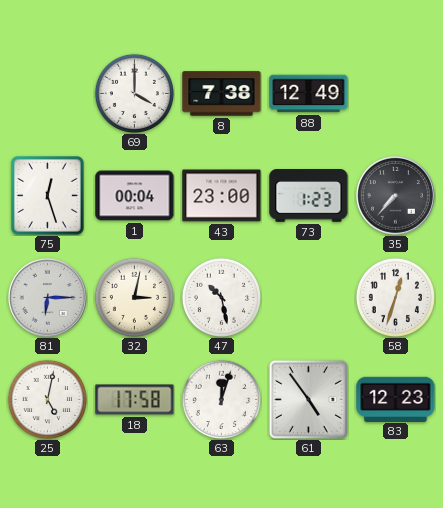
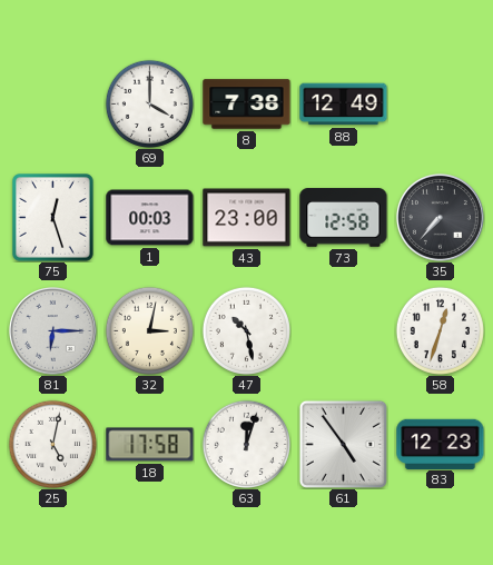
1: 00:04 -> 00:03
73: 1:23 -> 12:58
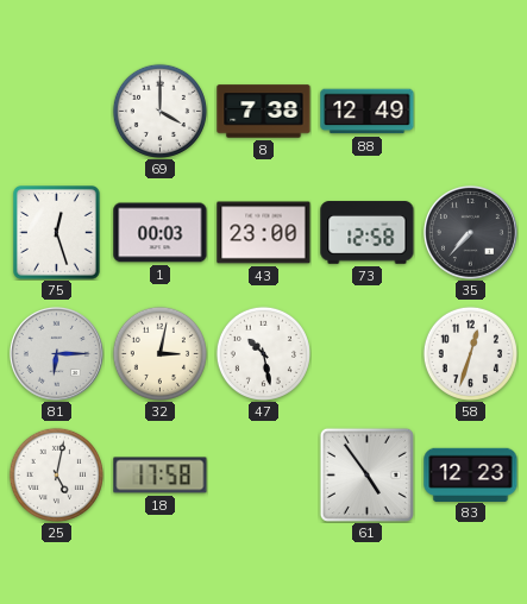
63: 12:03 -> none
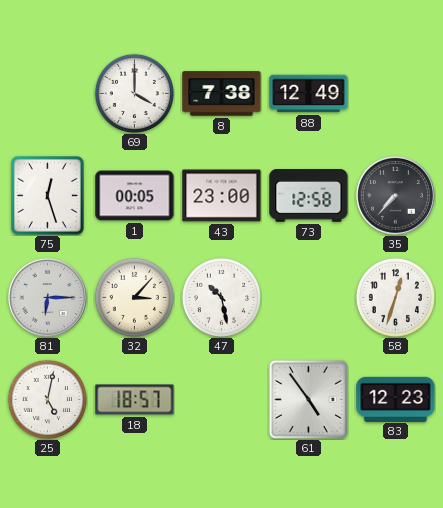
1: 00:03 -> 00:05
32: 3:02 -> 3:07
18: 17:58 -> 18:57
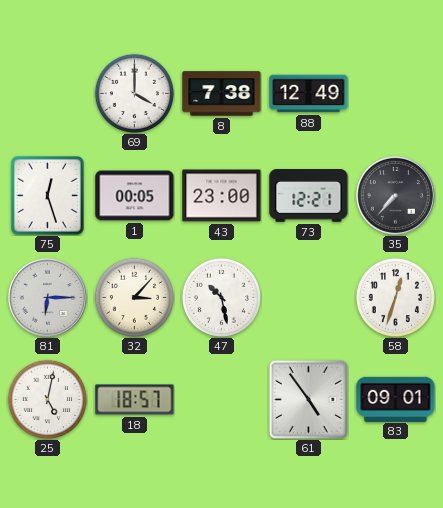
73: 12:58 -> 12:21
83: 12:23 -> 09:01
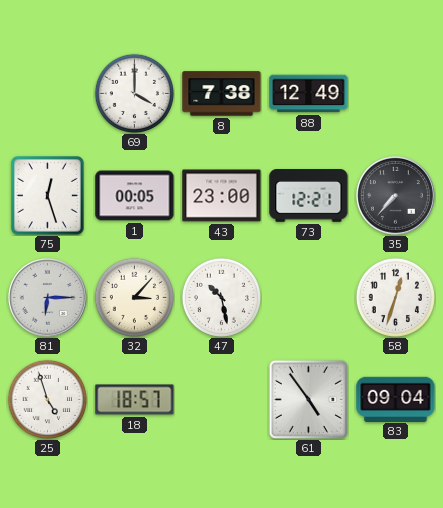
25: 5:02 -> 4:57
83: 09:01 -> 09:04
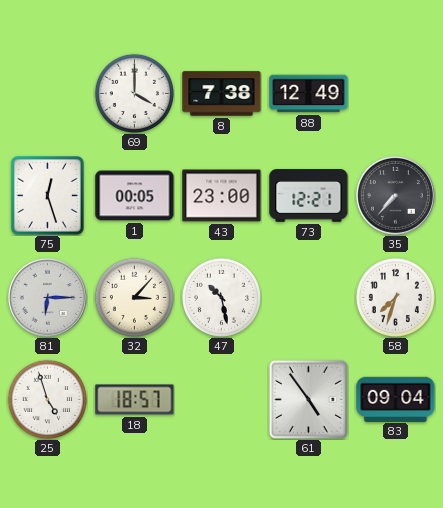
58: 12:33 -> 7:33
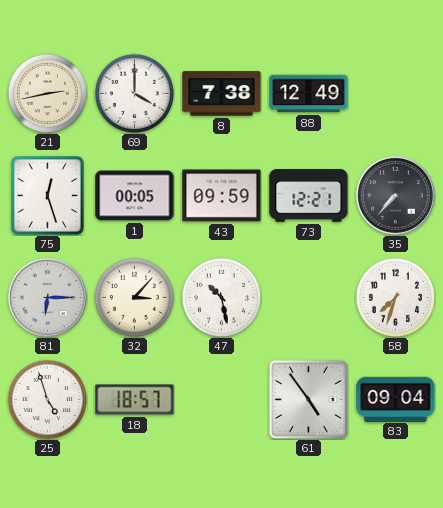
21: none -> 2:43
43: 23:00 -> 09:59
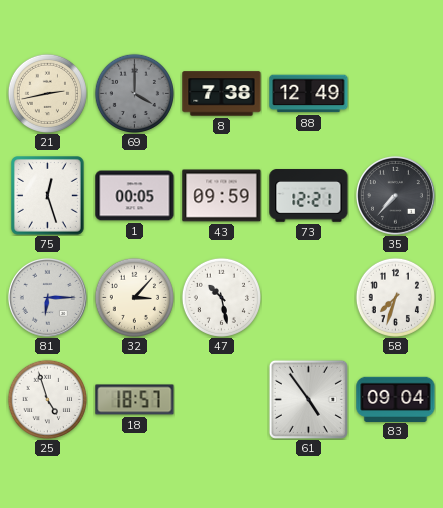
69 dial: white -> grey
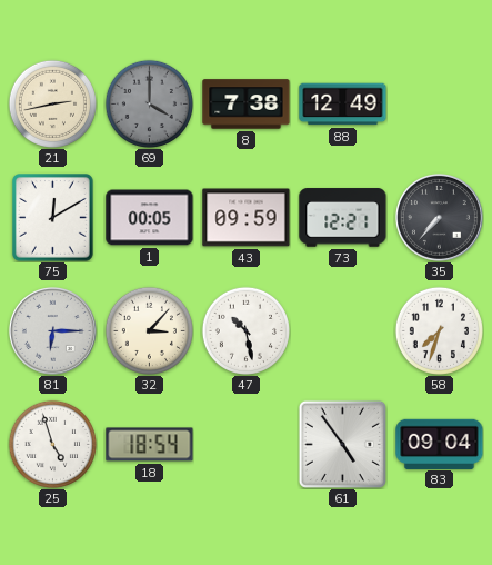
75: 12:27 -> 12:10
18: 18:57 -> 18:54
